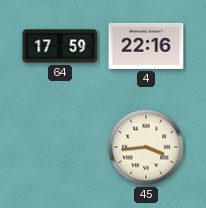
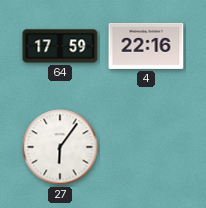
27: none -> 6:06
45: 3:44 -> none
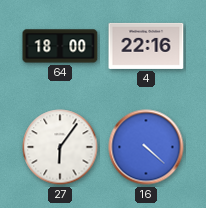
64: 17:59 -> 18:00
16: none -> 4:22
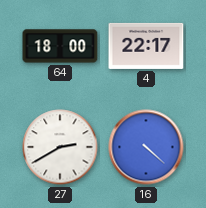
4: 22:16 -> 22:17
27: 6:06 -> 2:40
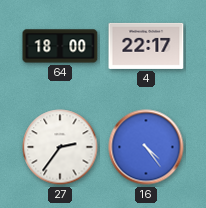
27: 2:40 -> 2:36
16: 4:22 -> 4:24
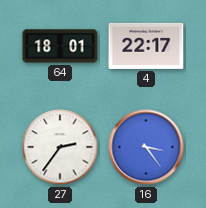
64: 18:00 -> 18:01
16: 4:24 -> 3:24
